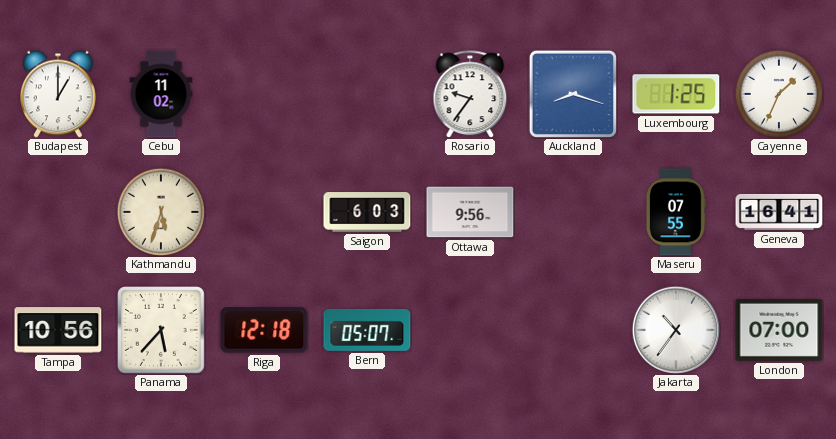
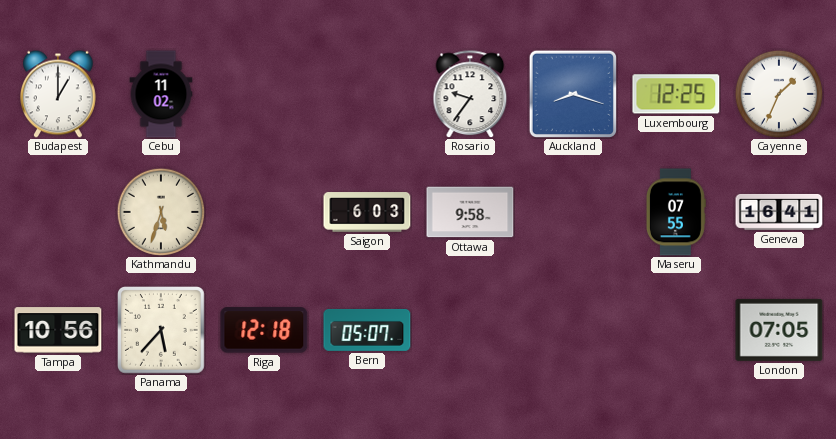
Luxembourg: 1:25 -> 12:25
Ottawa: 9:56 -> 9:58
Jakarta: 10:36 -> none
London: 07:00 -> 07:05
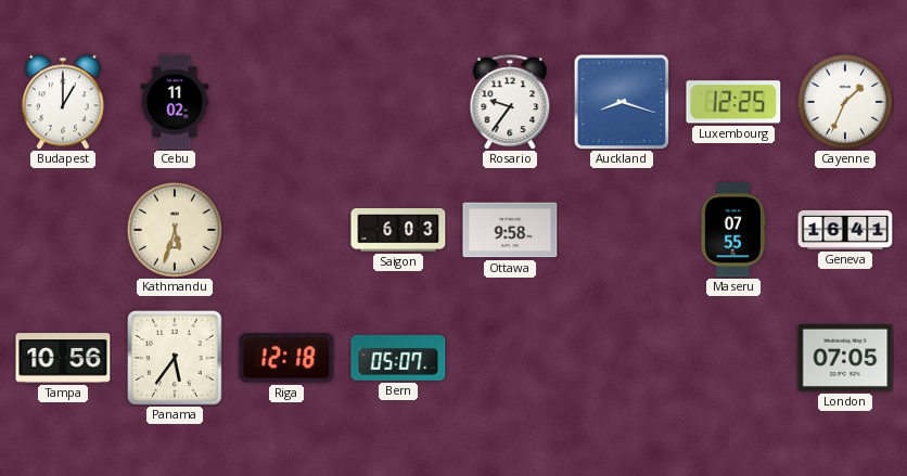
Panama: 5:37 -> 5:36
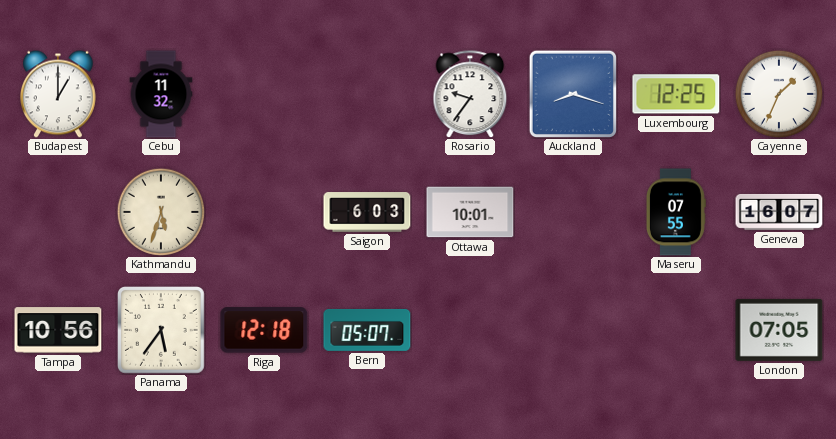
Cebu: 11:02 -> 11:32
Ottawa: 9:58 -> 10:01
Geneva: 16:41 -> 16:07
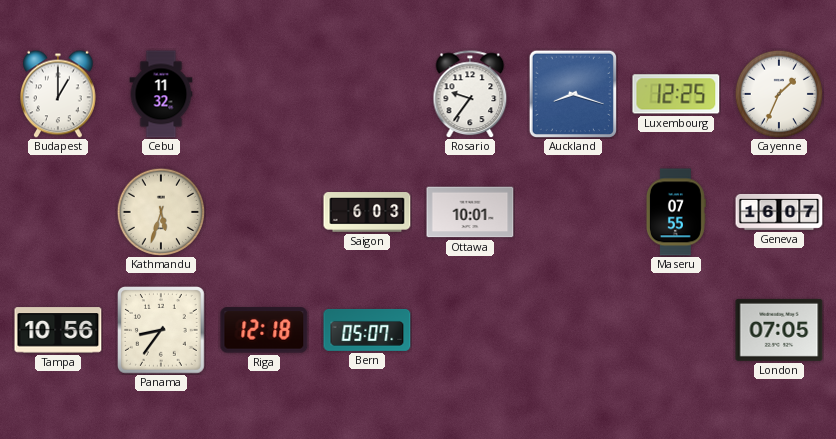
Panama: 5:36 -> 8:36
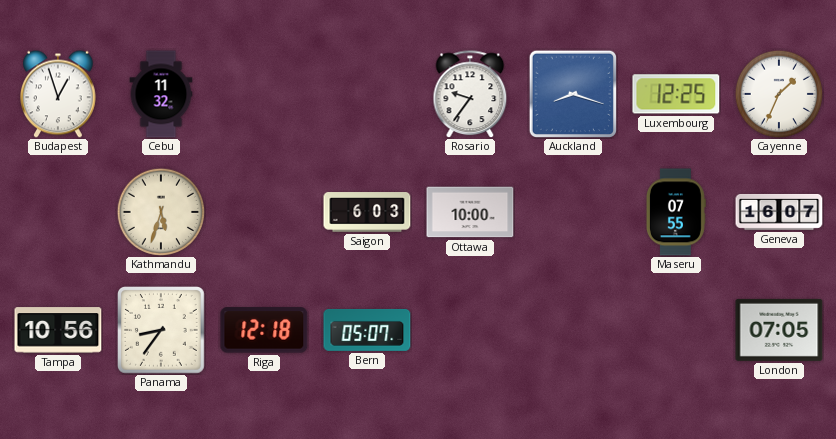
Budapest: 1:00 -> 12:57
Ottawa: 10:01 -> 10:00
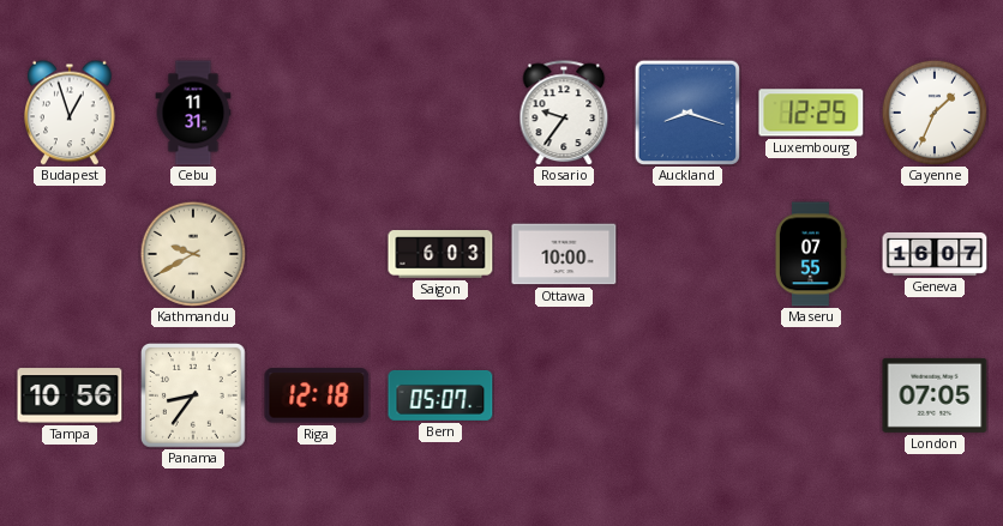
Cebu: 11:32 -> 11:31
Kathmandu: 5:33 -> 9:40
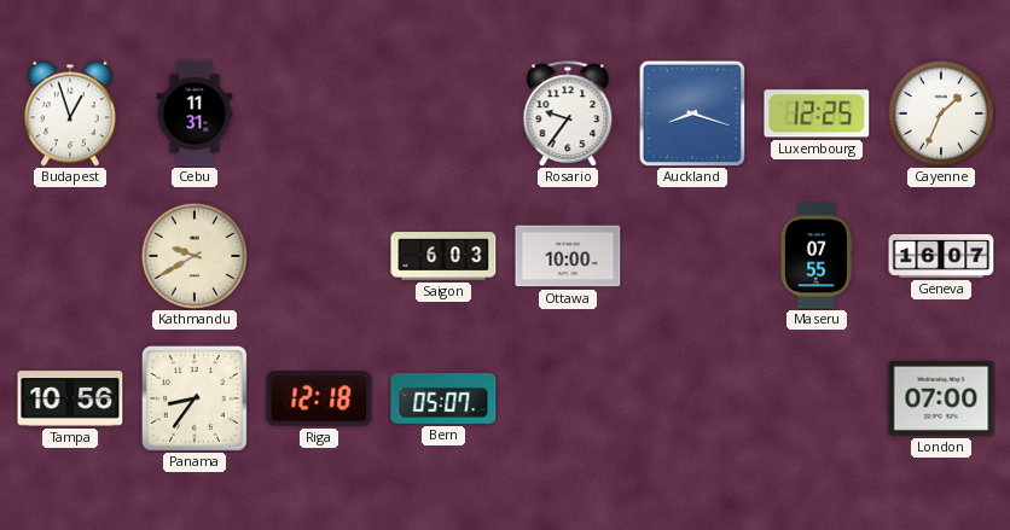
London: 07:05 -> 07:00
